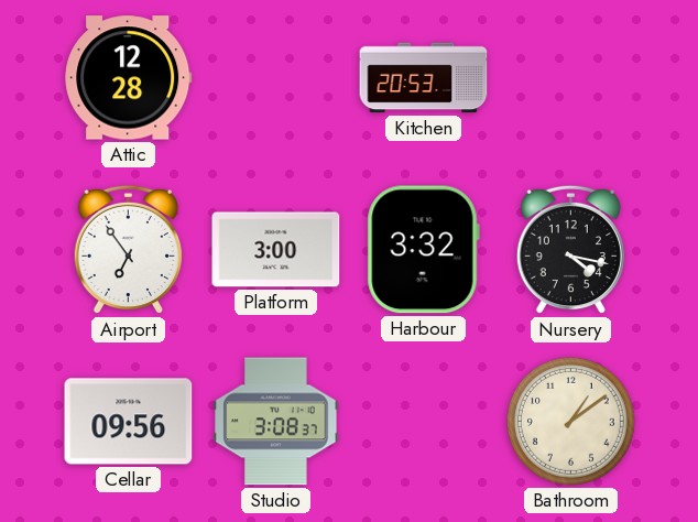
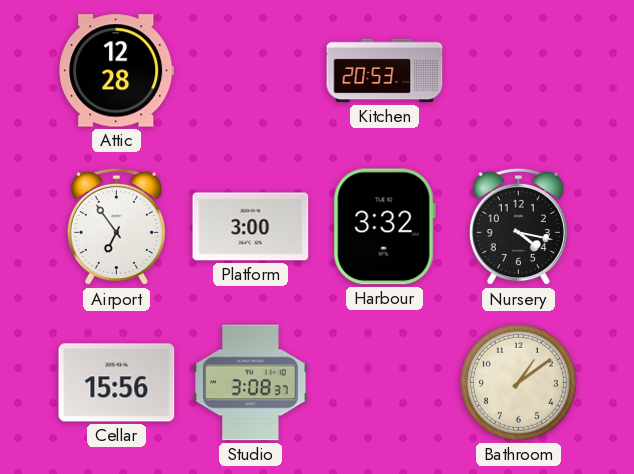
Cellar: 09:56 -> 15:56
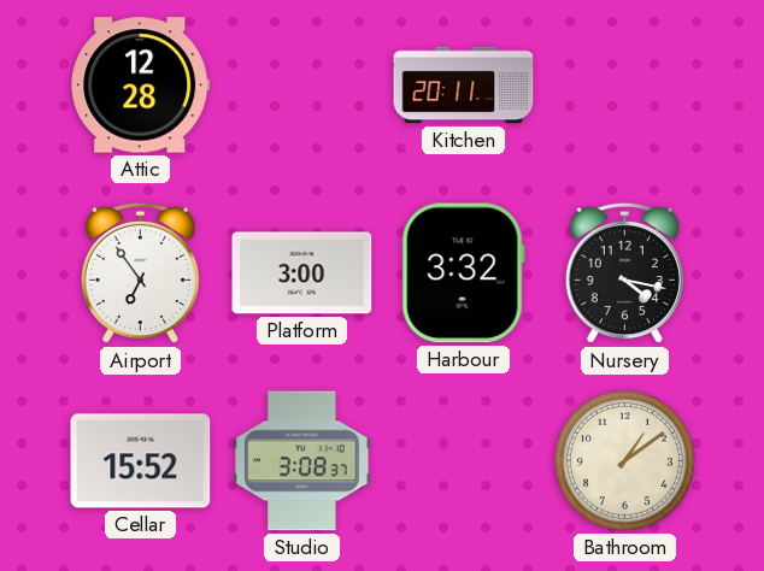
Kitchen: 20:53 -> 20:11
Cellar: 15:56 -> 15:52
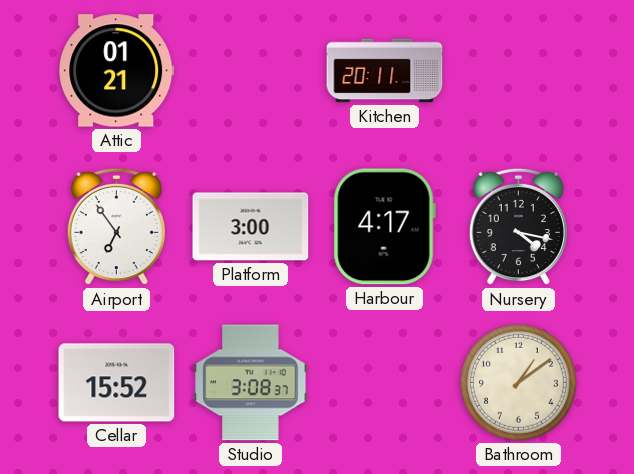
Attic: 12:28 -> 01:21
Harbour: 3:32 -> 4:17
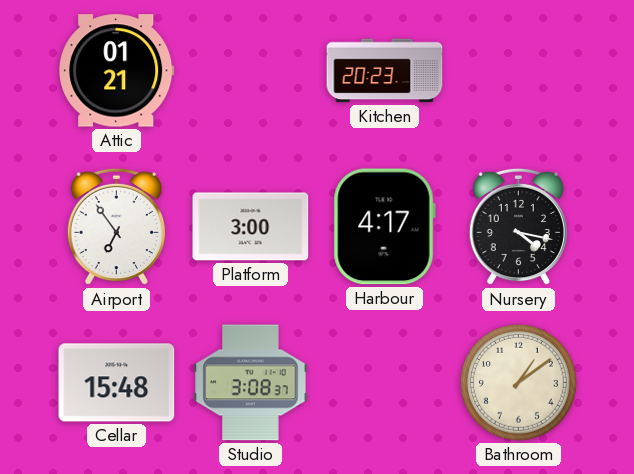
Kitchen: 20:11 -> 20:23
Cellar: 15:52 -> 15:48
